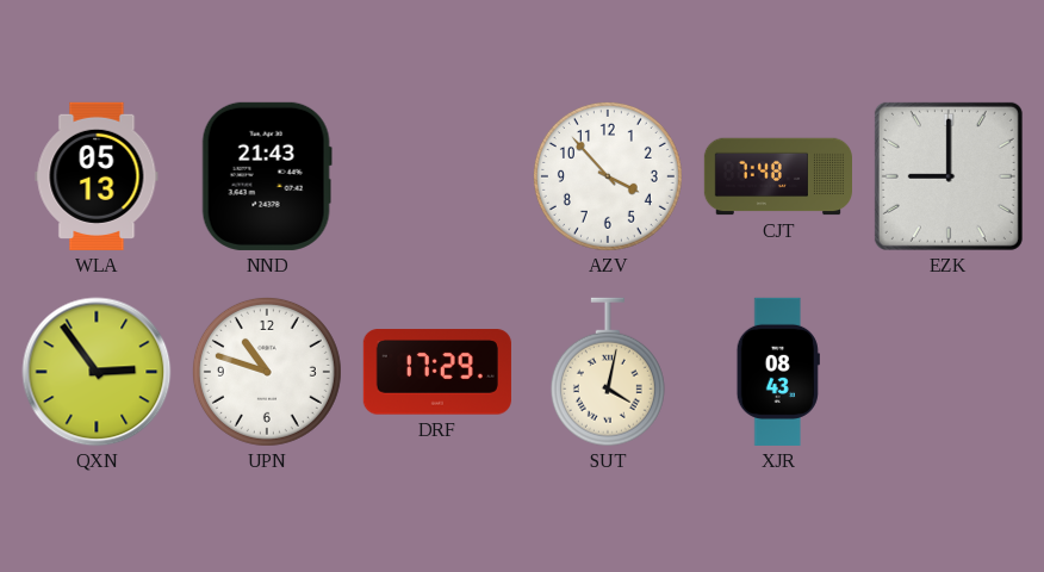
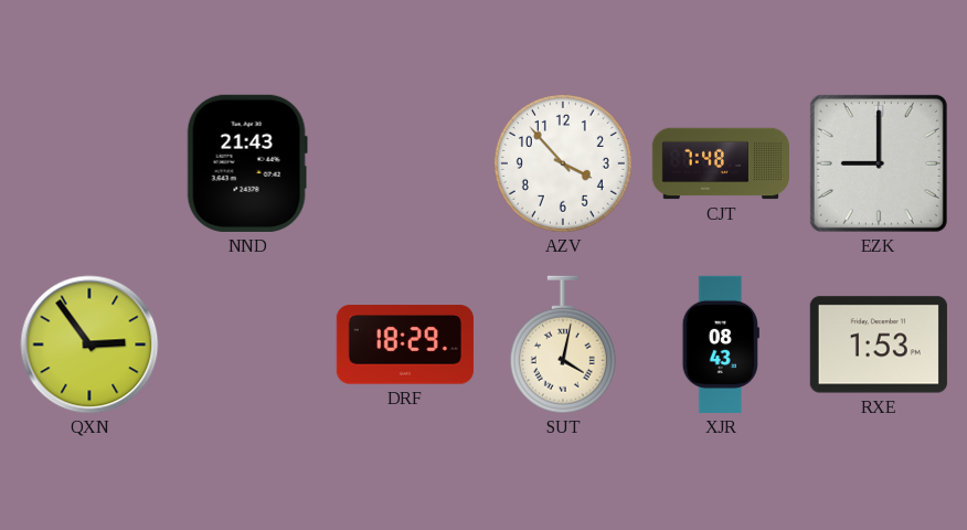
WLA: 05:13 -> none
UPN: 10:48 -> none
DRF: 17:29 -> 18:29
RXE: none -> 1:53
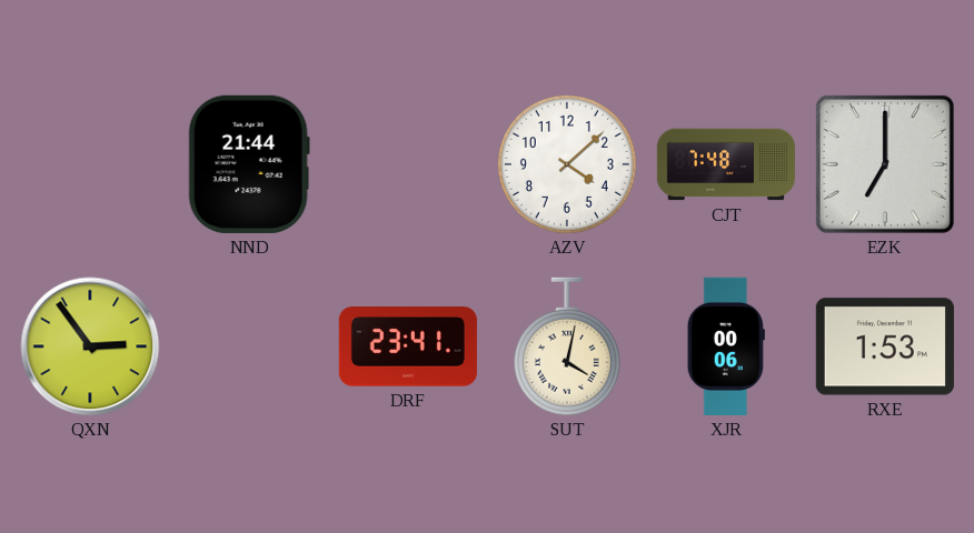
NND: 21:43 -> 21:44
AZV: 3:53 -> 4:08
EZK: 9:00 -> 7:00
DRF: 18:29 -> 23:41
XJR: 08:43 -> 00:06
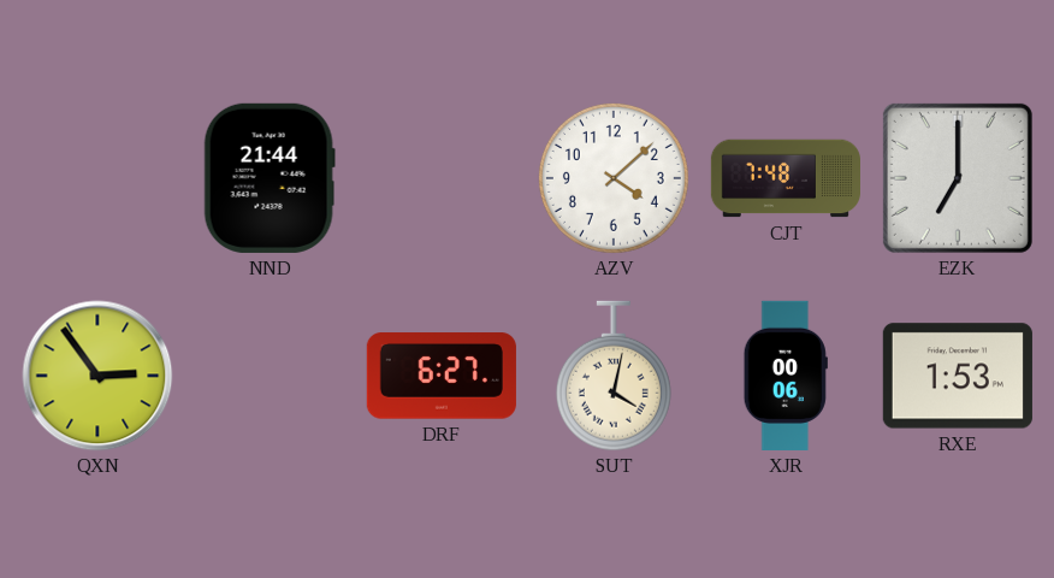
DRF: 23:41 -> 6:27
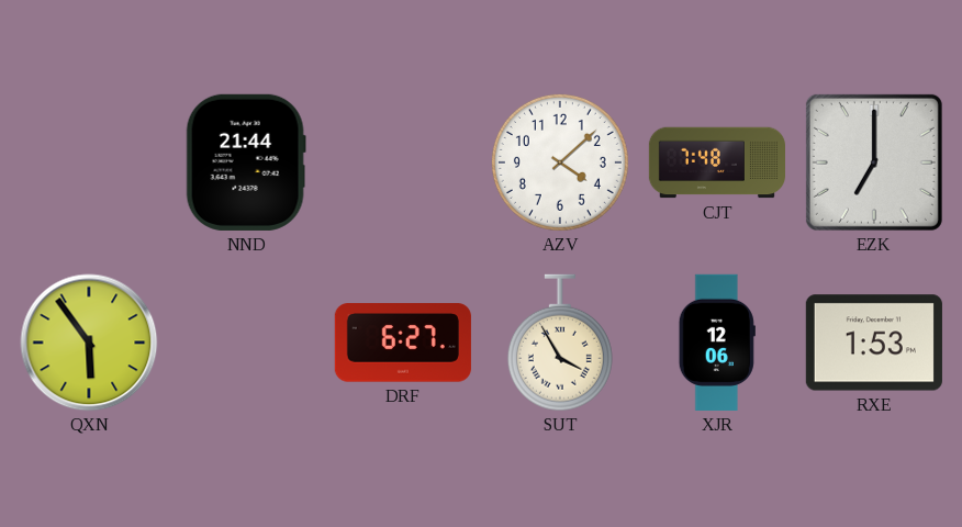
QXN: 2:54 -> 5:54
SUT: 4:02 -> 3:55
XJR: 00:06 -> 12:06
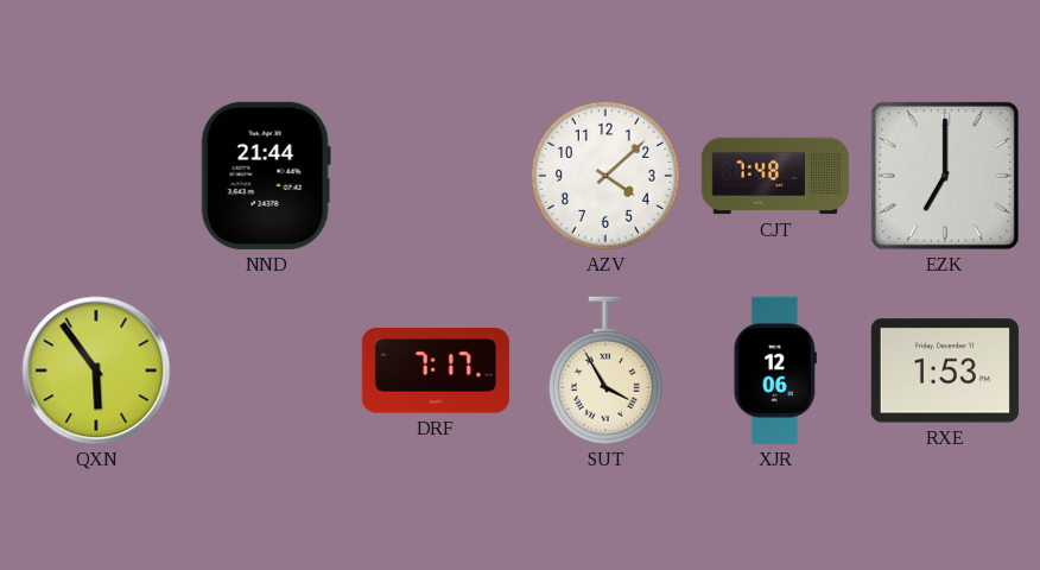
DRF: 6:27 -> 7:17
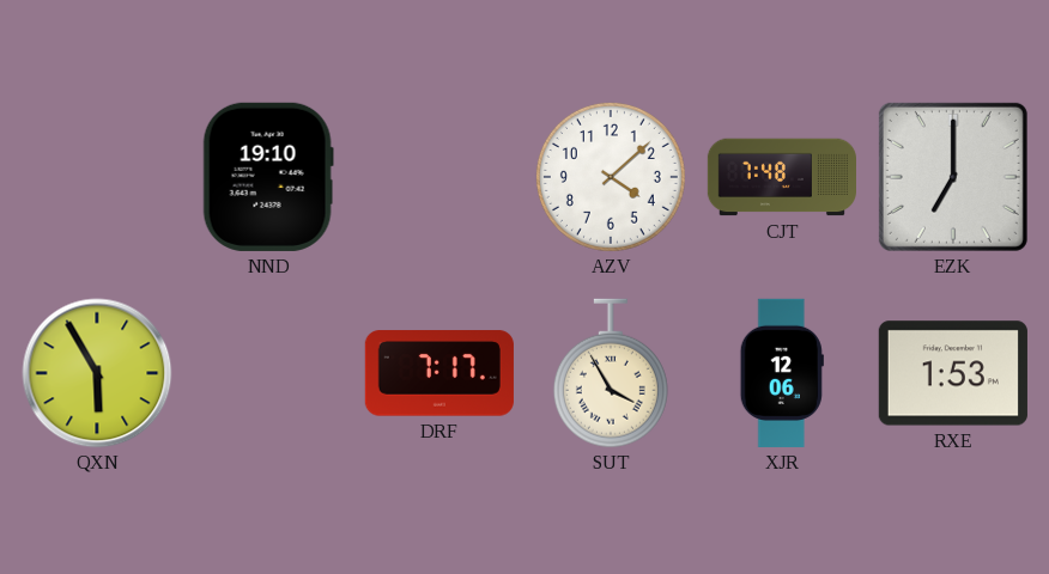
NND: 21:44 -> 19:10
QXN: 5:54 -> 5:55
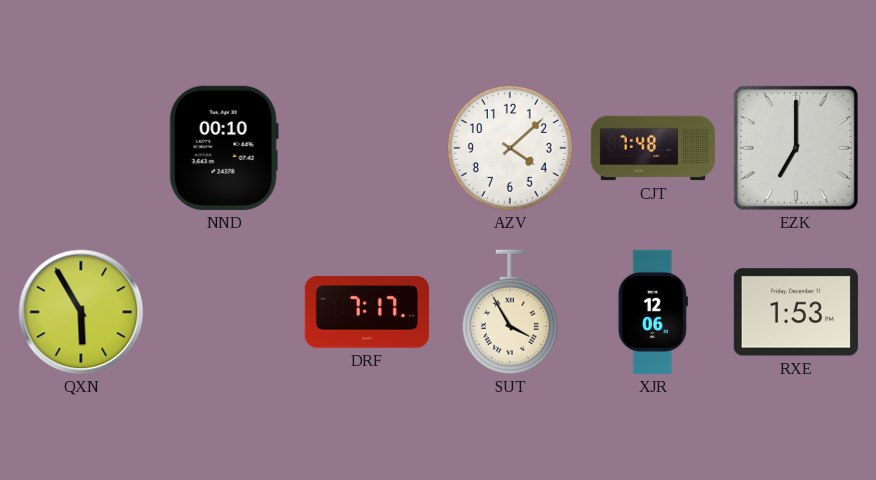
NND: 19:10 -> 00:10
